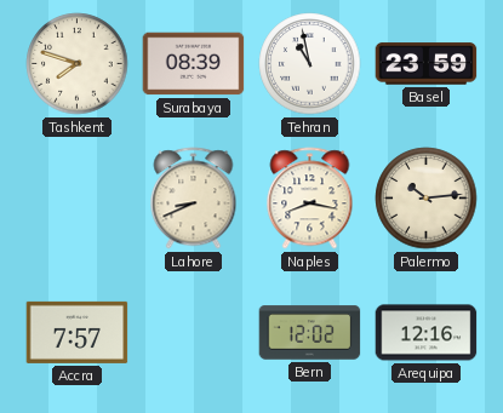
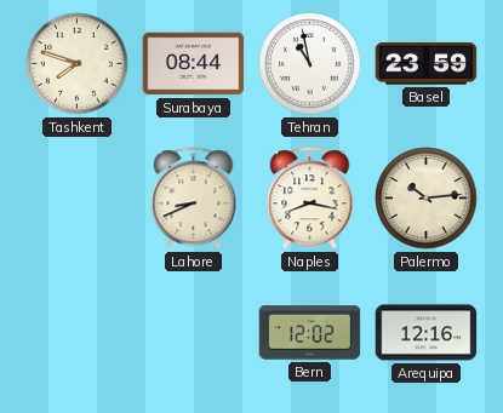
Surabaya: 08:39 -> 08:44
Accra: 7:57 -> none
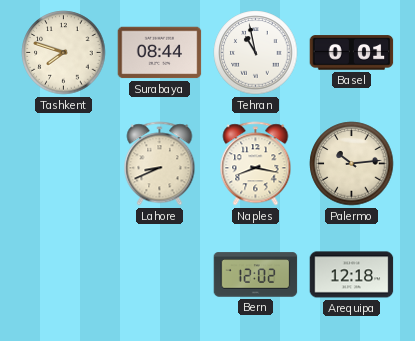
Basel: 23:59 -> 0:01
Arequipa: 12:16 -> 12:18
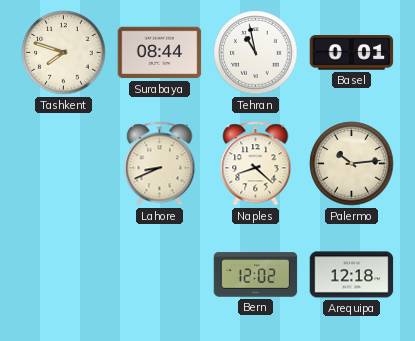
Naples: 8:17 -> 8:22
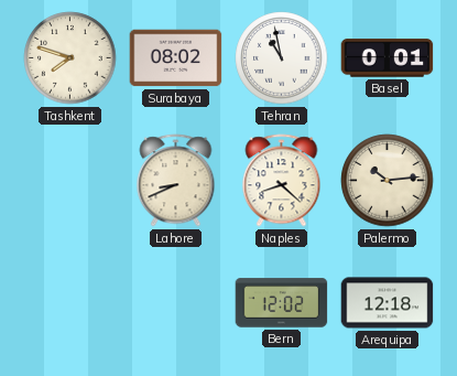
Surabaya: 08:44 -> 08:02
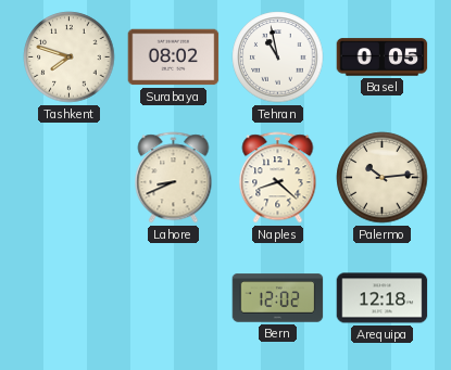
Basel: 0:01 -> 0:05
